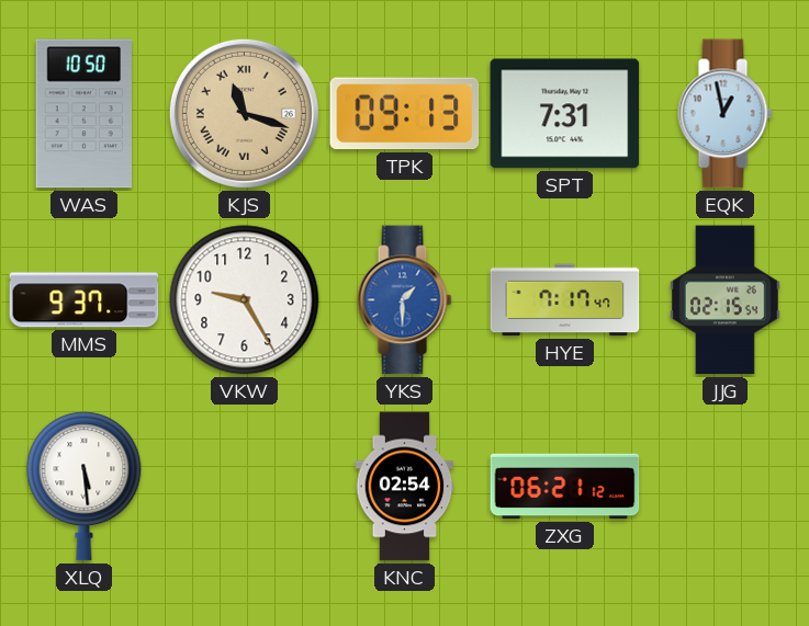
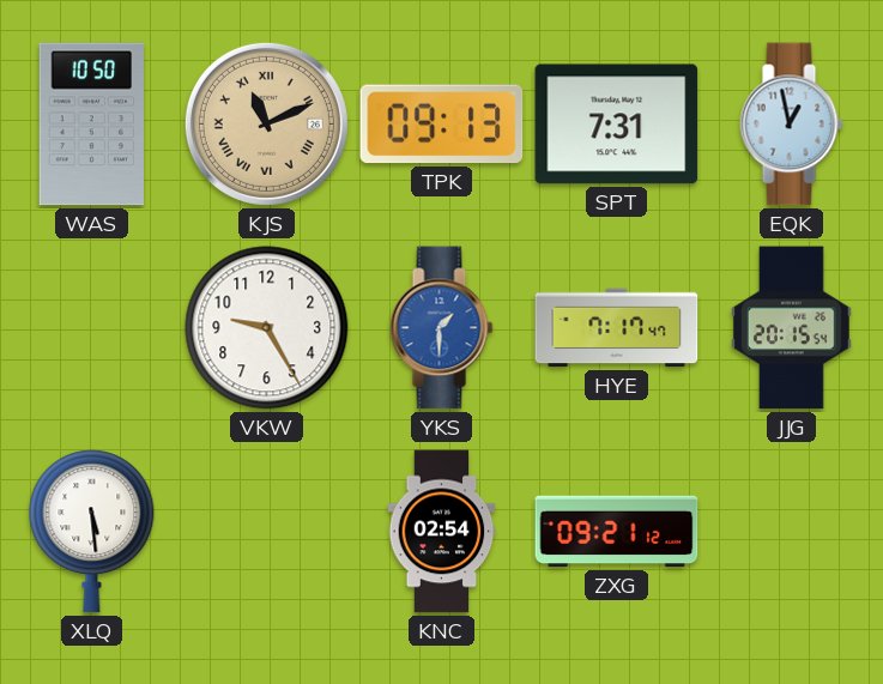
KJS: 11:18 -> 11:11
MMS: 9:37 -> none
JJG: 02:15 -> 20:15
ZXG: 06:21 -> 09:21
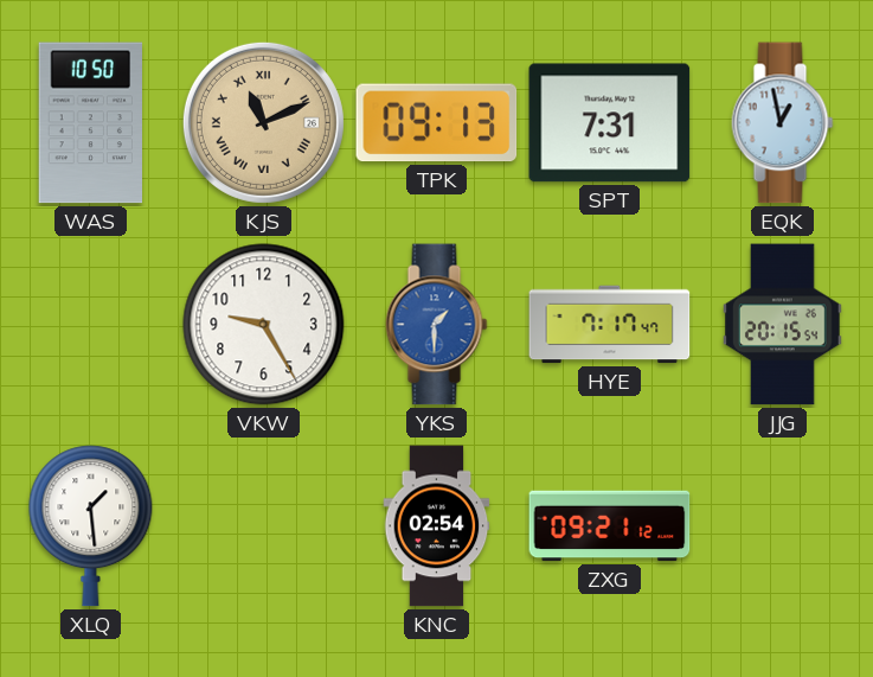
XLQ: 5:29 -> 1:29
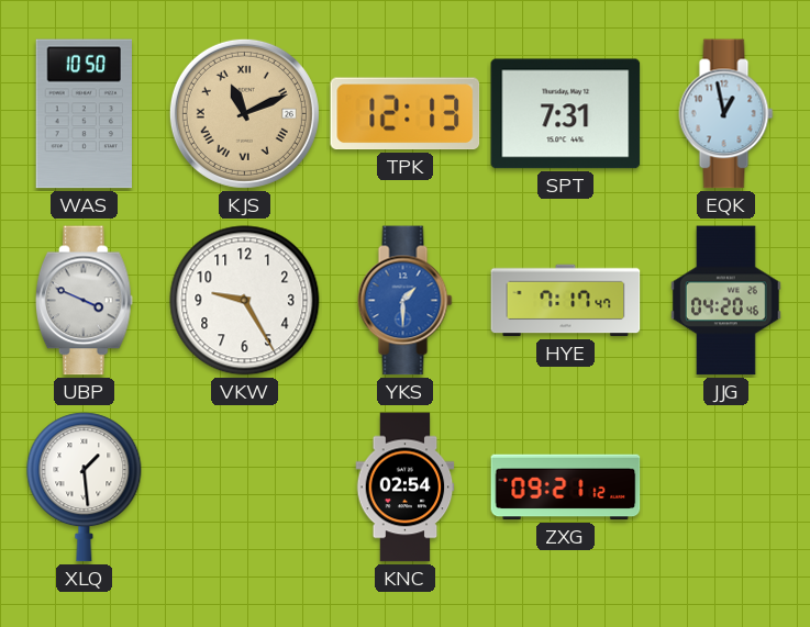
TPK: 09:13 -> 12:13
UBP: none -> 3:49
JJG: 20:15 -> 04:20
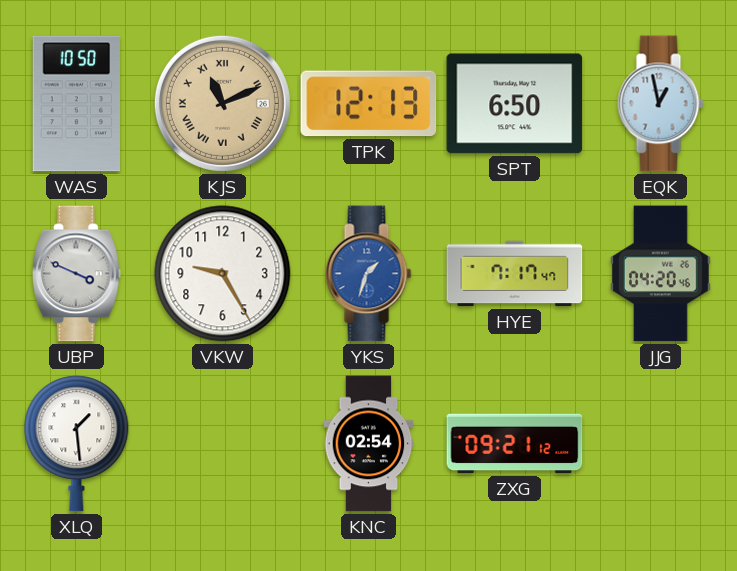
SPT: 7:31 -> 6:50
YKS: 1:30 -> 1:33
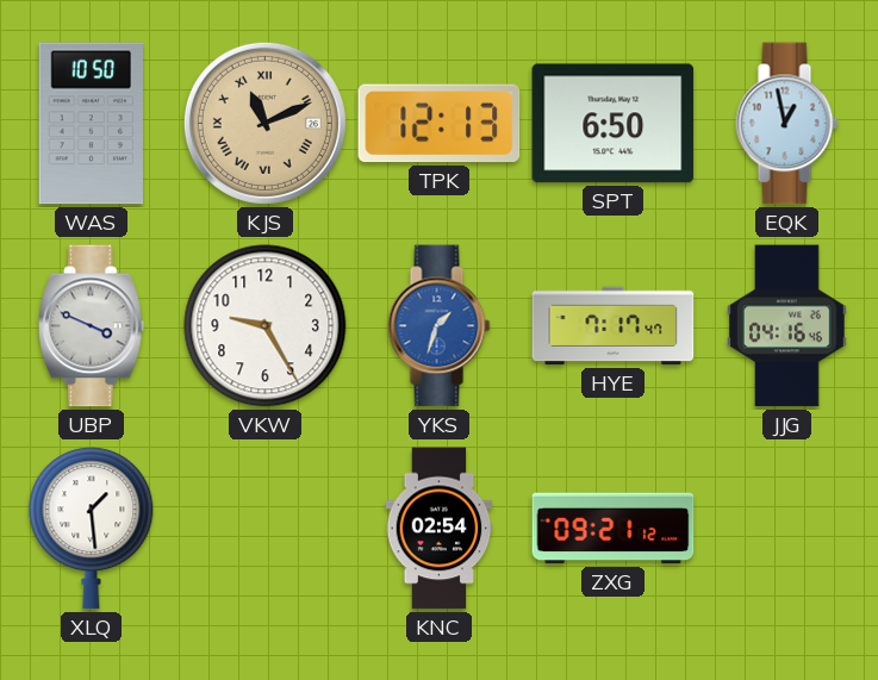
JJG: 04:20 -> 04:16
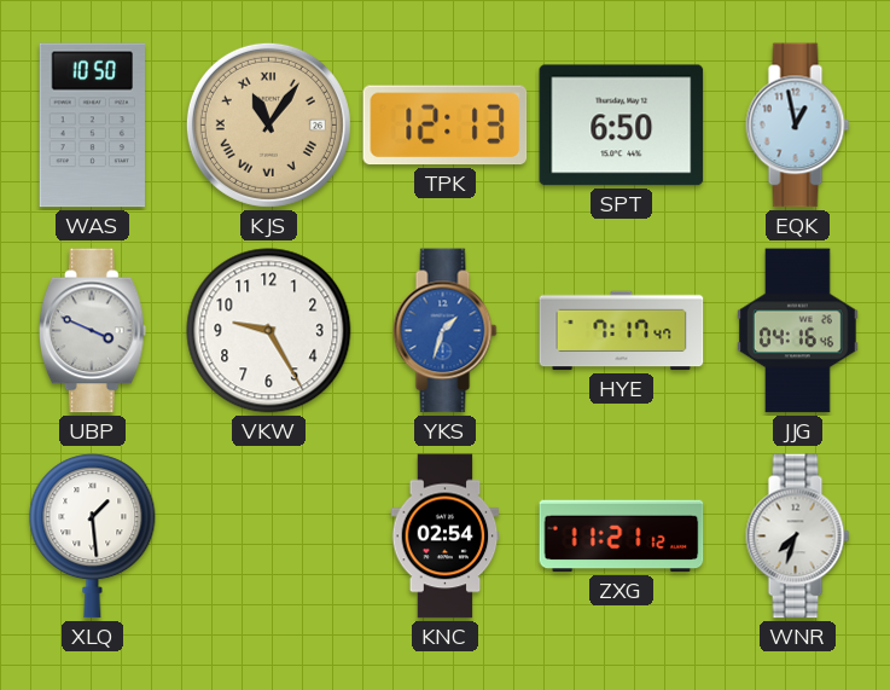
KJS: 11:11 -> 11:06
ZXG: 09:21 -> 11:21
WNR: none -> 7:33
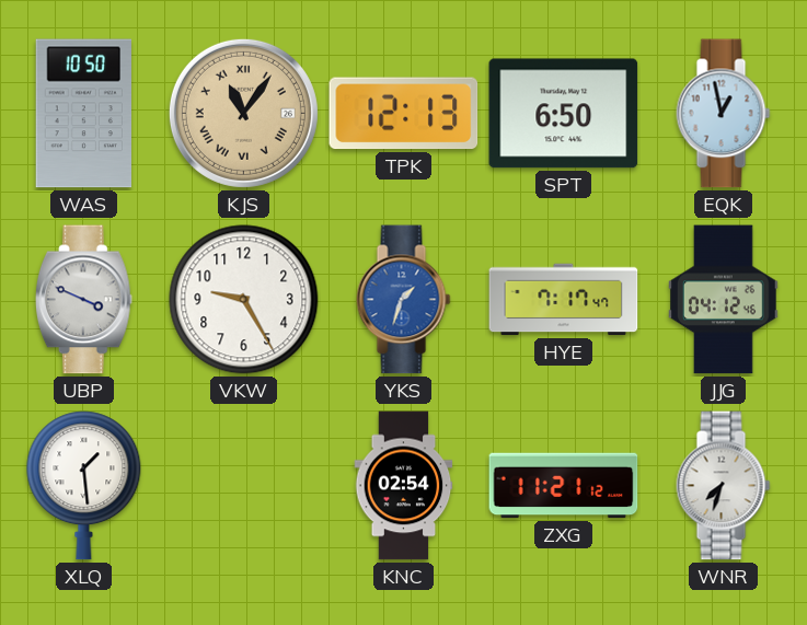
JJG: 04:16 -> 04:12
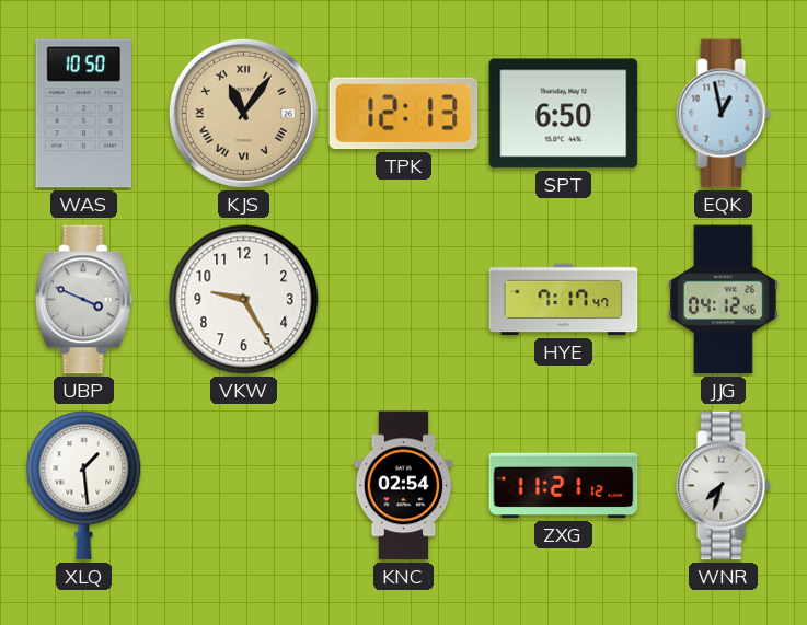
YKS: 1:33 -> none
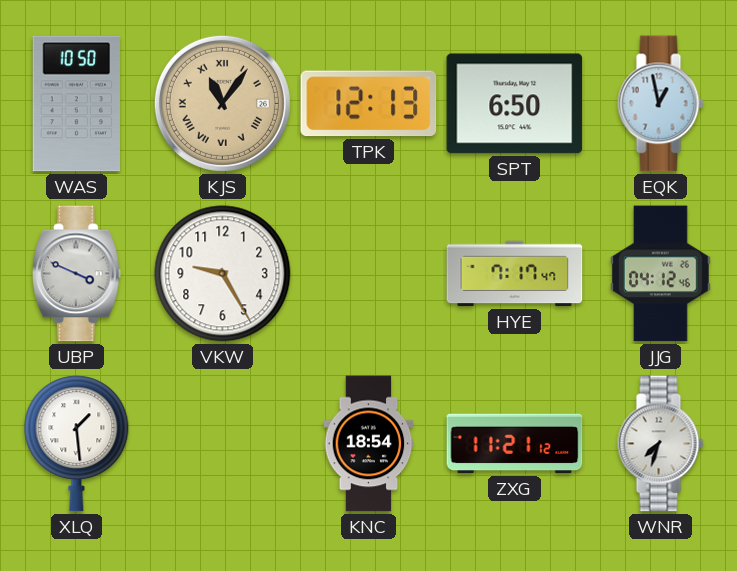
KNC: 02:54 -> 18:54
